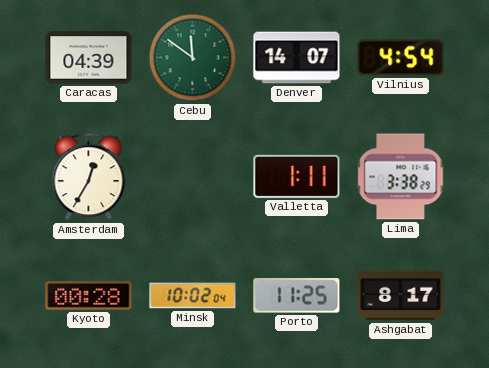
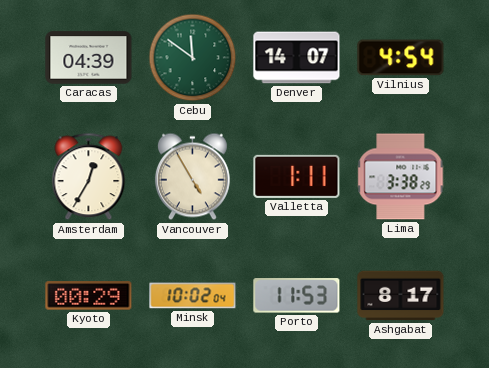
Vancouver: none -> 4:55
Kyoto: 00:28 -> 00:29
Porto: 11:25 -> 11:53
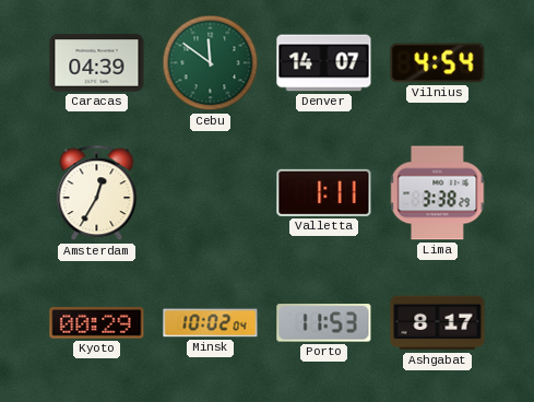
Vancouver: 4:55 -> none
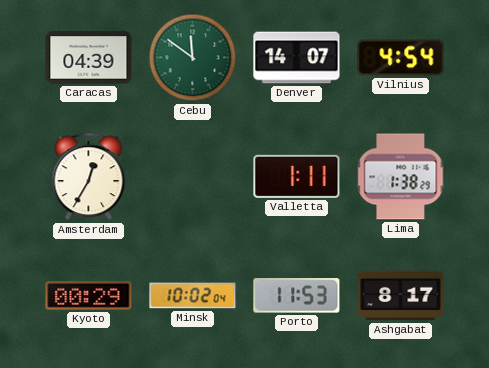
Lima: 3:38 -> 1:38
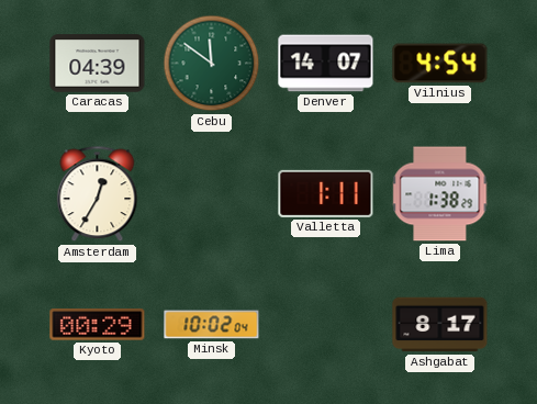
Porto: 11:53 -> none
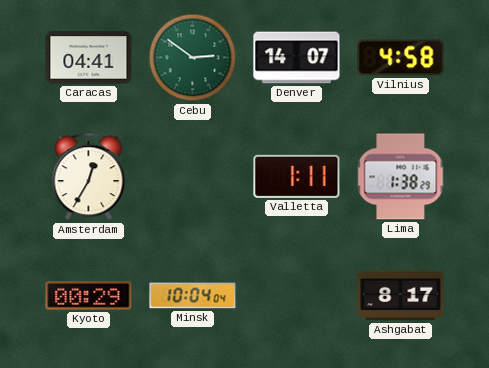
Caracas: 04:39 -> 04:41
Cebu: 11:51 -> 2:51
Vilnius: 4:54 -> 4:58
Minsk: 10:02 -> 10:04
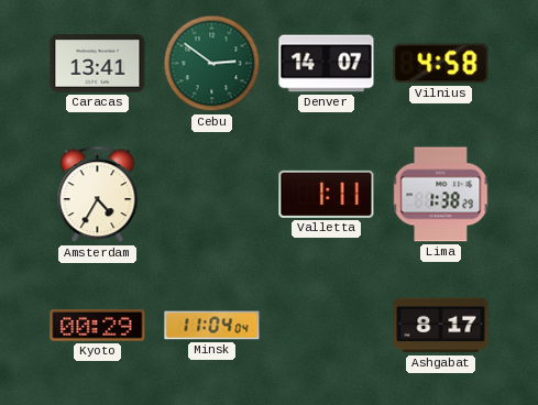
Caracas: 04:41 -> 13:41
Amsterdam: 12:35 -> 4:35
Minsk: 10:04 -> 11:04
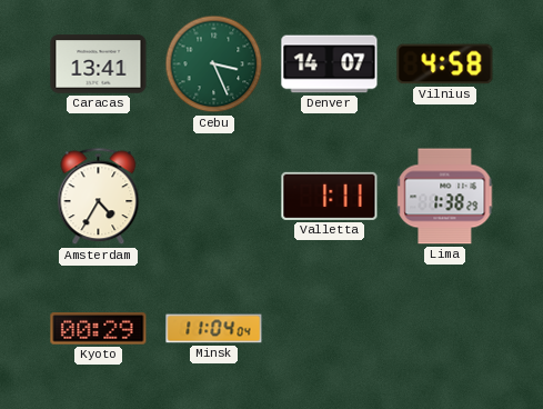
Cebu: 2:51 -> 3:26
Ashgabat: 8:17 -> none
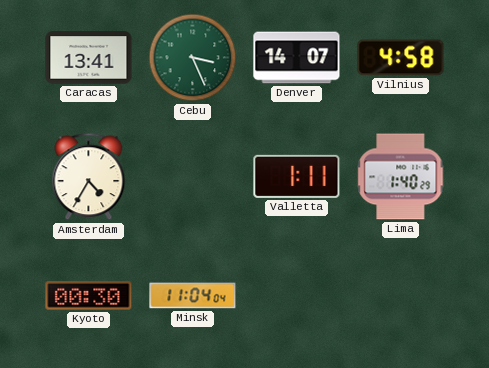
Lima: 1:38 -> 1:40
Kyoto: 00:29 -> 00:30
